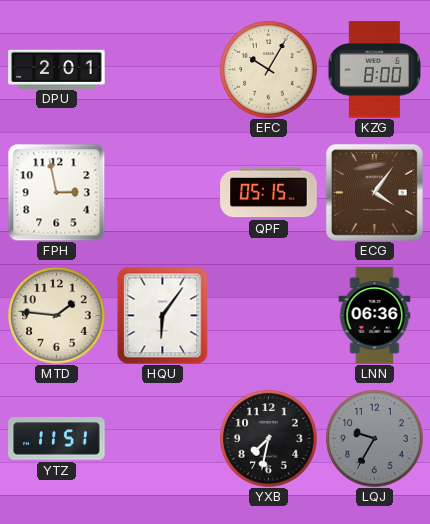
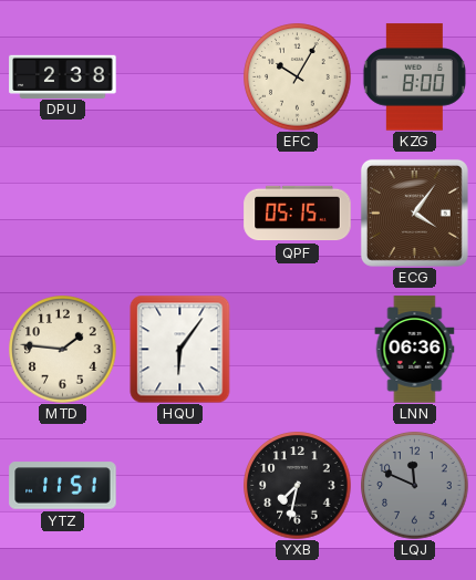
DPU: 2:01 -> 2:38
FPH: 2:58 -> none
LQJ: 9:35 -> 11:49
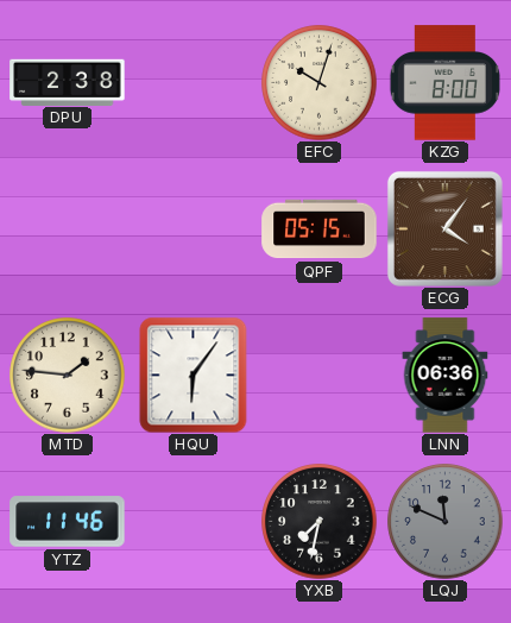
EFC: 10:05 -> 10:03
YTZ: 11:51 -> 11:46
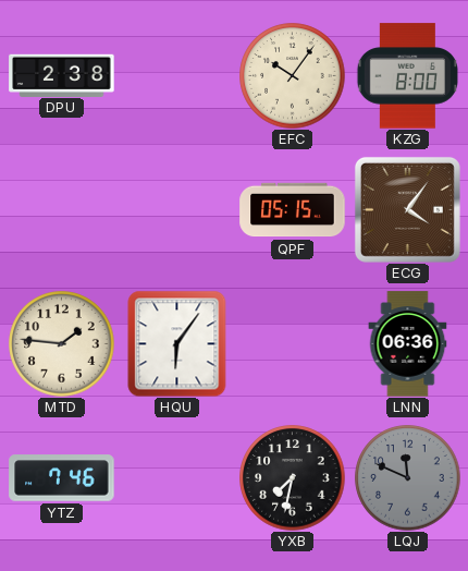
EFC: 10:03 -> 10:06
YTZ: 11:46 -> 7:46
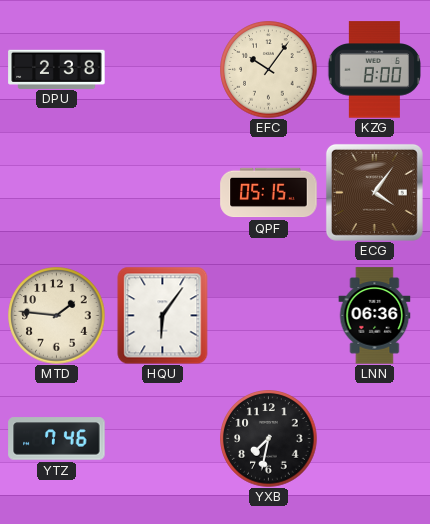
LQJ: 11:49 -> none
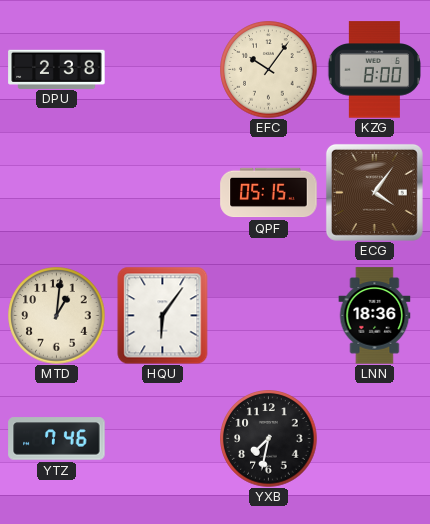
MTD: 1:46 -> 1:01
LNN: 06:36 -> 18:36
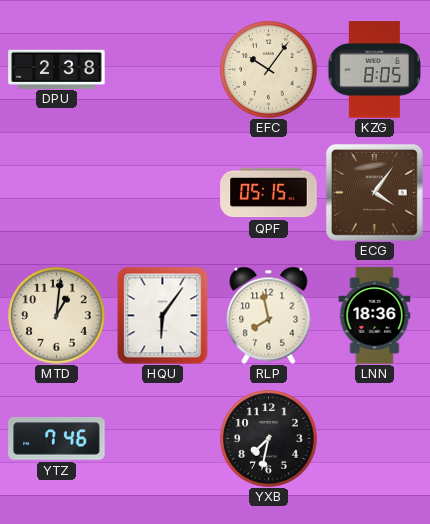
KZG: 8:00 -> 8:05
RLP: none -> 7:58
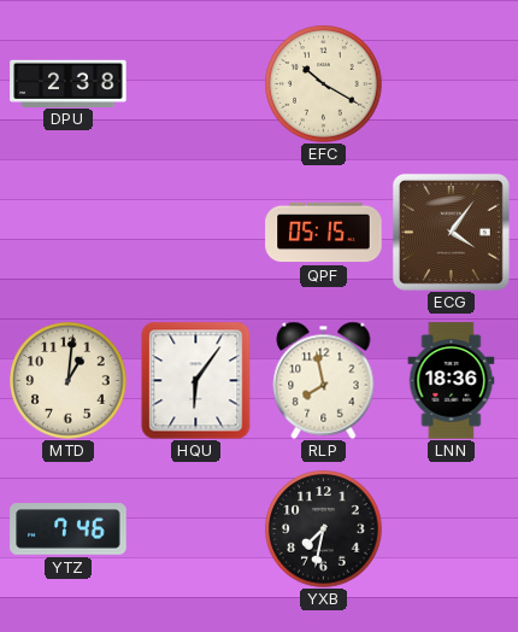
EFC: 10:06 -> 10:20
KZG: 8:05 -> none
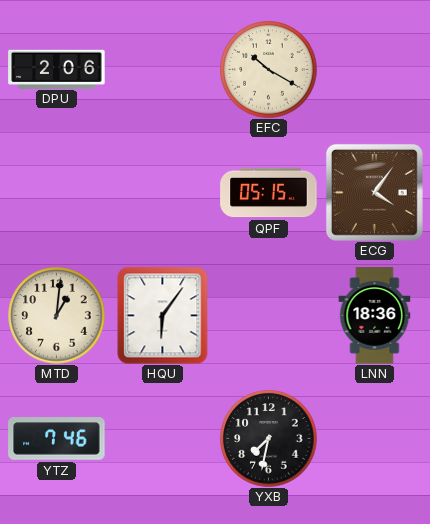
DPU: 2:38 -> 2:06
RLP: 7:58 -> none
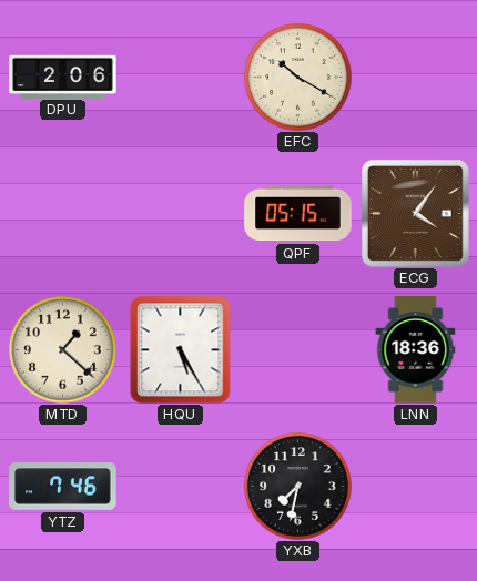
MTD: 1:01 -> 1:22
HQU: 6:06 -> 5:25
